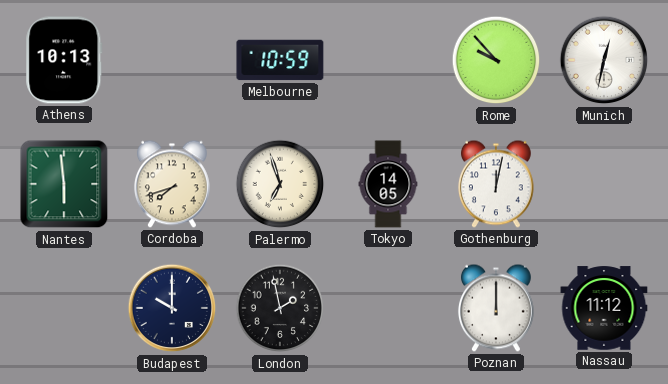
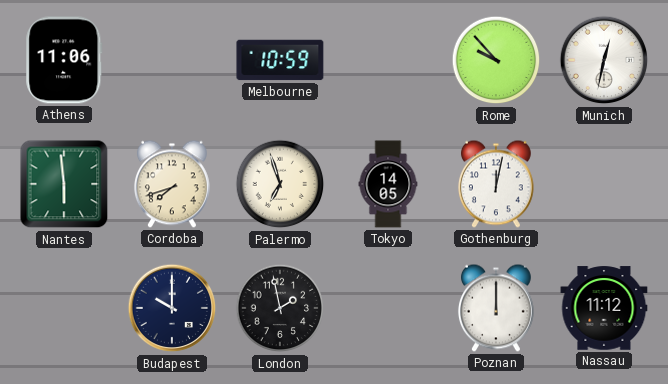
Athens: 10:13 -> 11:06
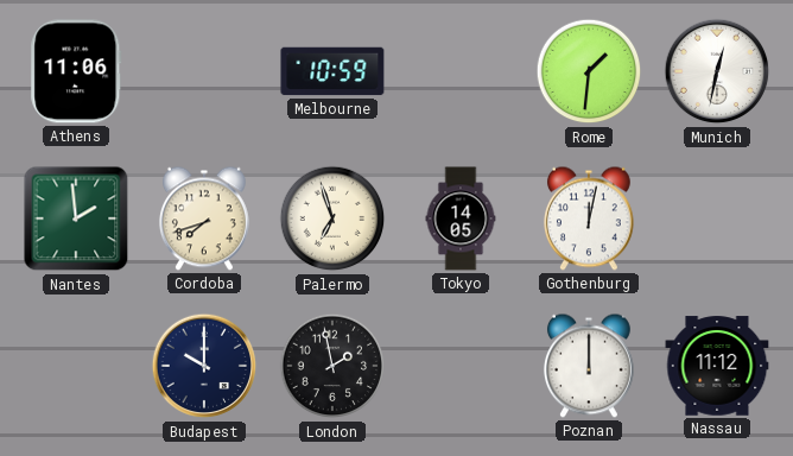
Rome: 9:53 -> 1:31
Nantes: 5:59 -> 1:59
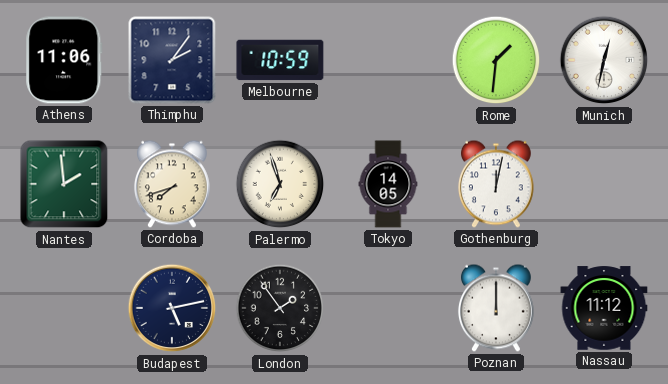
Thimphu: none -> 2:06
Budapest: 10:00 -> 5:13
London: 1:58 -> 1:54
